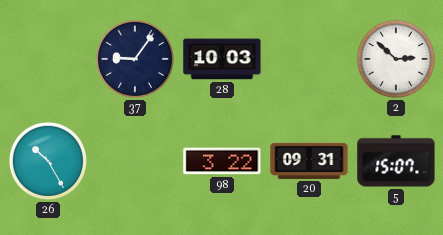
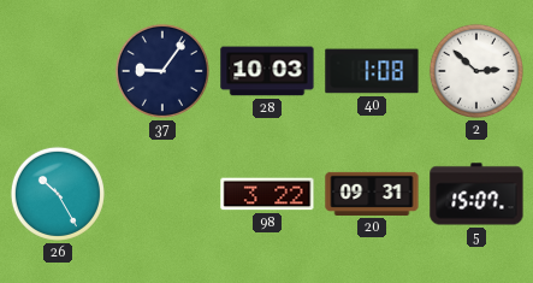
40: none -> 1:08
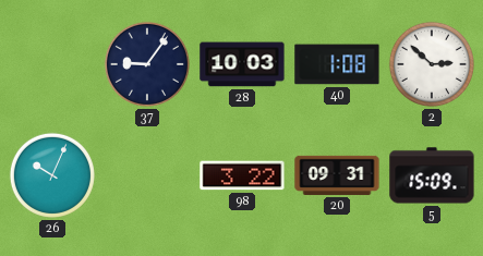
26: 10:25 -> 10:04
5: 15:07 -> 15:09
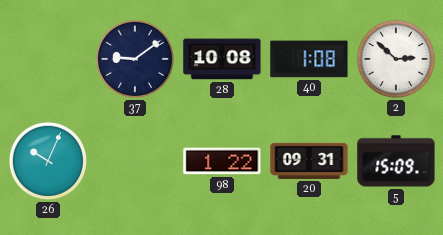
37: 9:06 -> 9:09
28: 10:03 -> 10:08
98: 3:22 -> 1:22
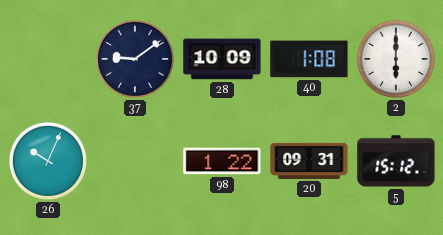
28: 10:08 -> 10:09
2: 2:52 -> 6:00
5: 15:09 -> 15:12
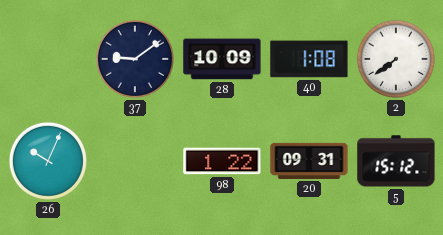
2: 6:00 -> 7:39
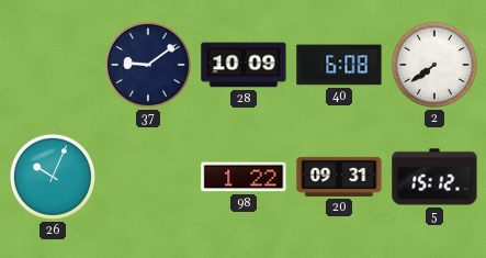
40: 1:08 -> 6:08
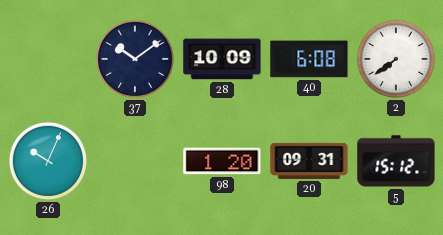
37: 9:09 -> 10:09
98: 1:22 -> 1:20
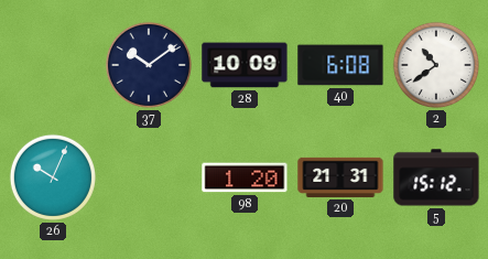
2: 7:39 -> 10:39
20: 09:31 -> 21:31
